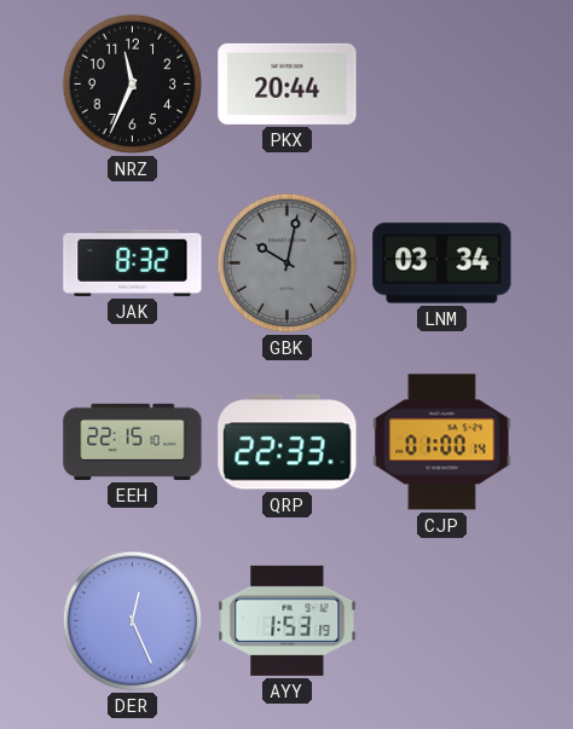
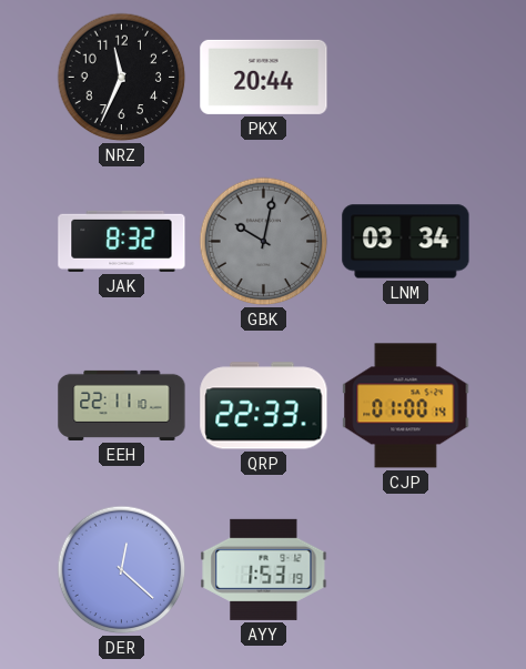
EEH: 22:15 -> 22:11
DER: 12:26 -> 12:22
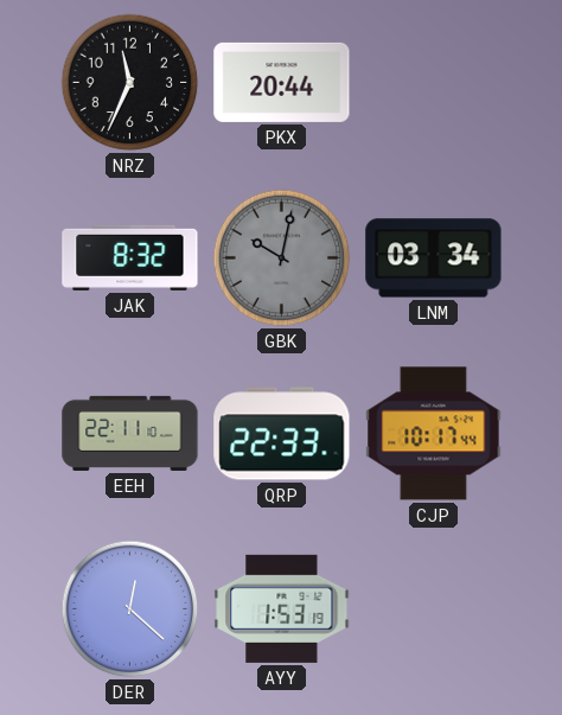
CJP: 01:00 -> 10:17
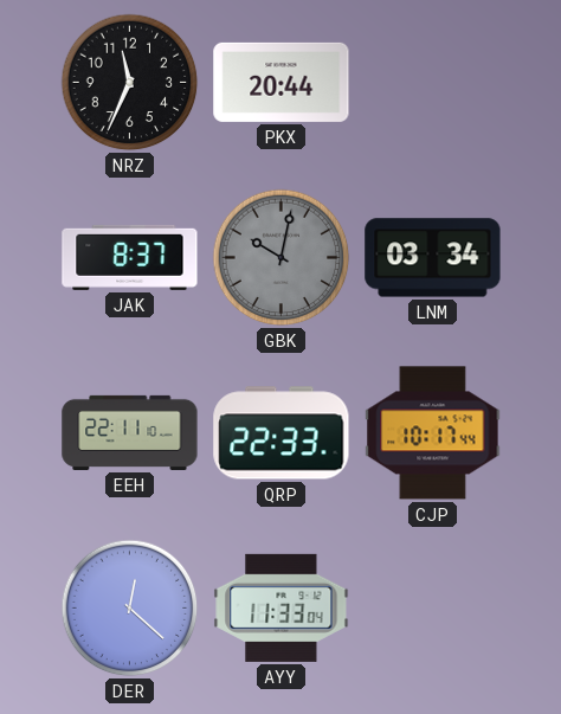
JAK: 8:32 -> 8:37
AYY: 1:53 -> 11:33
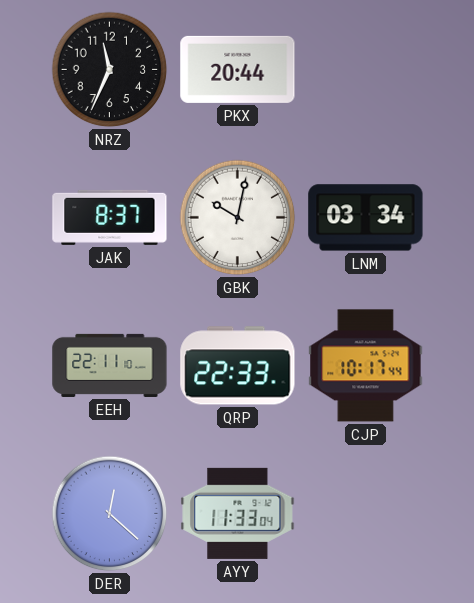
GBK dial: grey -> white
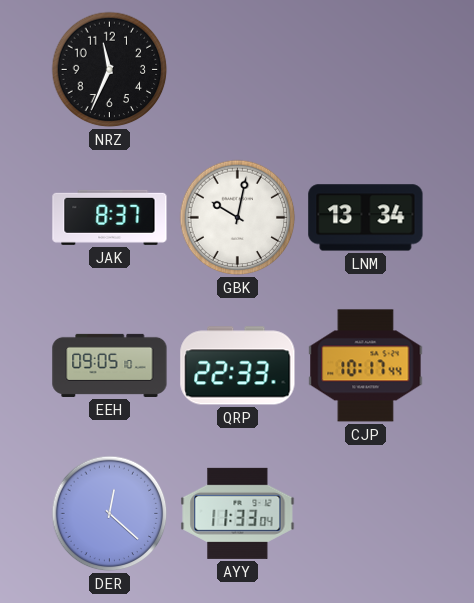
PKX: 20:44 -> none
LNM: 03:34 -> 13:34
EEH: 22:11 -> 09:05
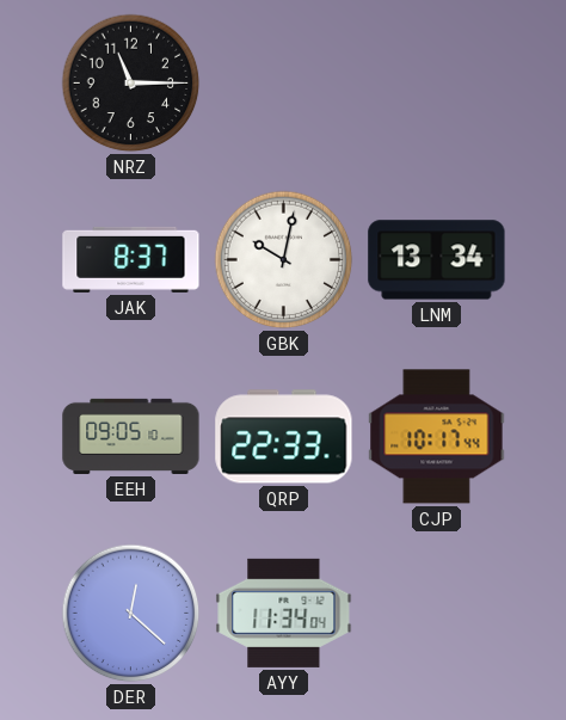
NRZ: 11:34 -> 11:15
AYY: 11:33 -> 11:34
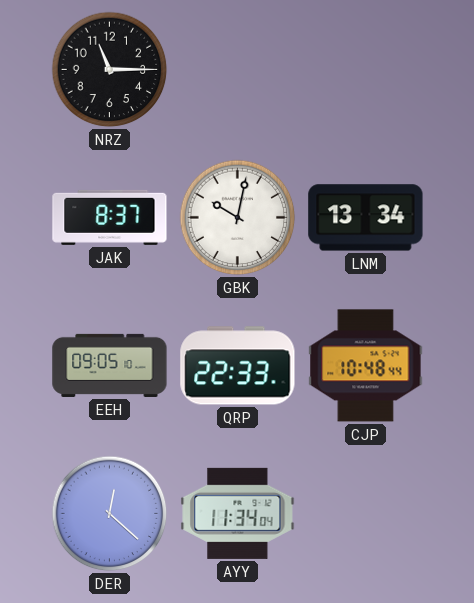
CJP: 10:17 -> 10:48
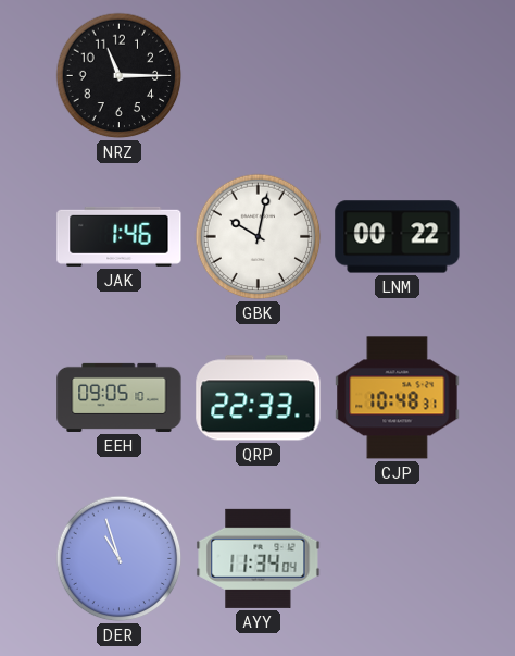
JAK: 8:37 -> 1:46
LNM: 13:34 -> 00:22
CJP: 10:48:44 -> 10:48:31
DER: 12:22 -> 10:57
